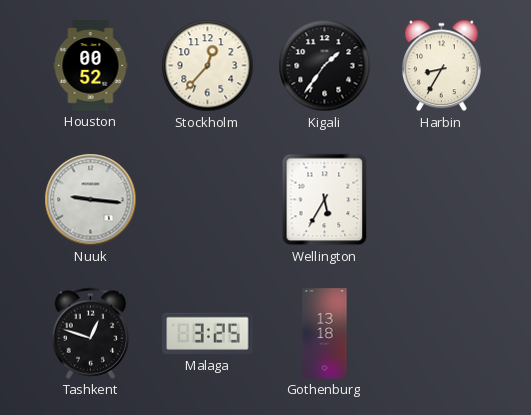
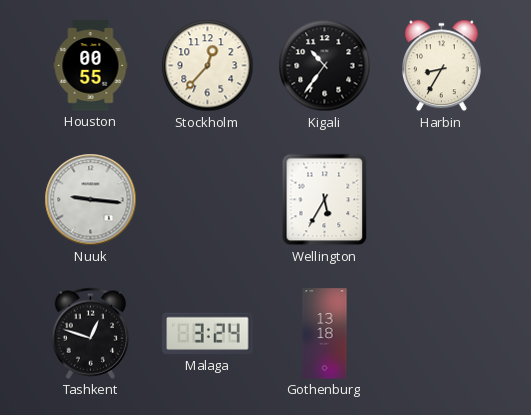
Houston: 00:52 -> 00:55
Kigali: 1:36 -> 10:36
Malaga: 3:25 -> 3:24
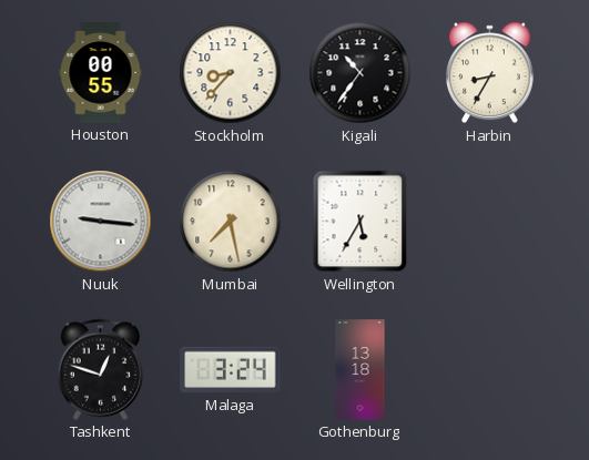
Stockholm: 12:37 -> 8:37
Mumbai: none -> 7:28
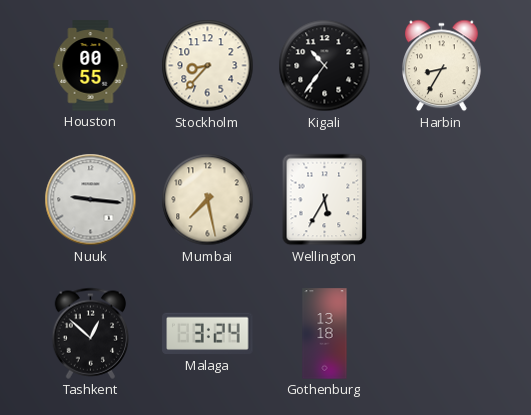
Tashkent: 12:48 -> 12:52
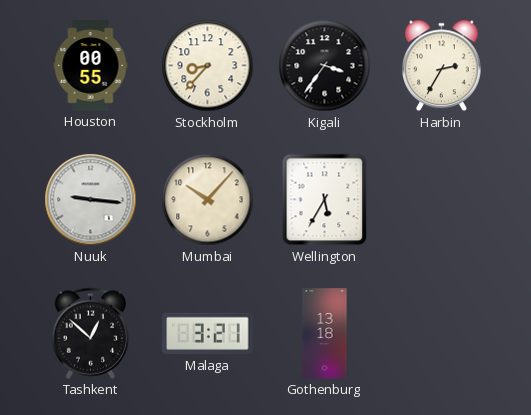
Kigali: 10:36 -> 3:36
Harbin: 8:35 -> 2:35
Mumbai: 7:28 -> 10:07
Malaga: 3:24 -> 3:21
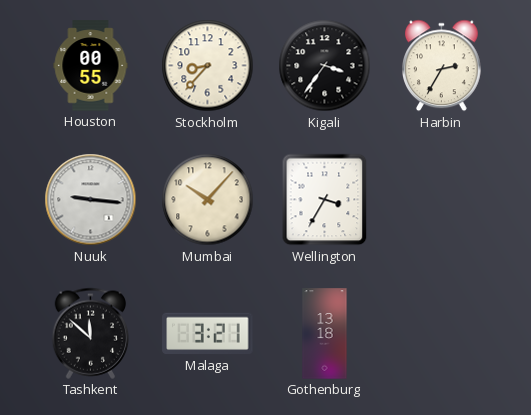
Wellington: 5:35 -> 3:35
Tashkent: 12:52 -> 11:52
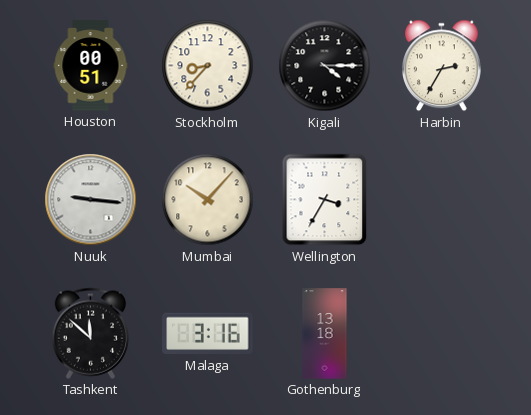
Houston: 00:55 -> 00:51
Kigali: 3:36 -> 4:15
Malaga: 3:21 -> 3:16
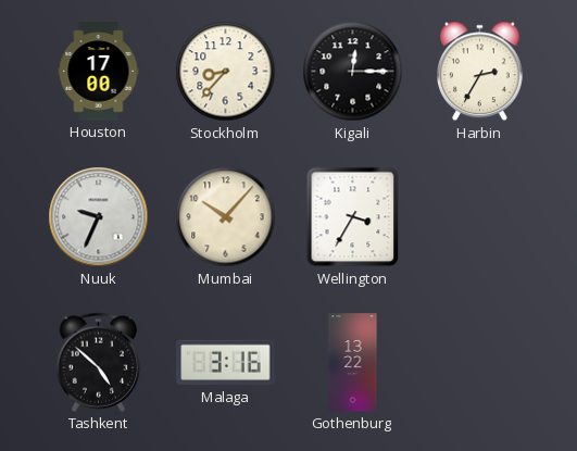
Houston: 00:51 -> 17:00
Kigali: 4:15 -> 12:15
Nuuk: 9:16 -> 9:34
Tashkent: 11:52 -> 4:52
Gothenburg: 13:18 -> 13:22
